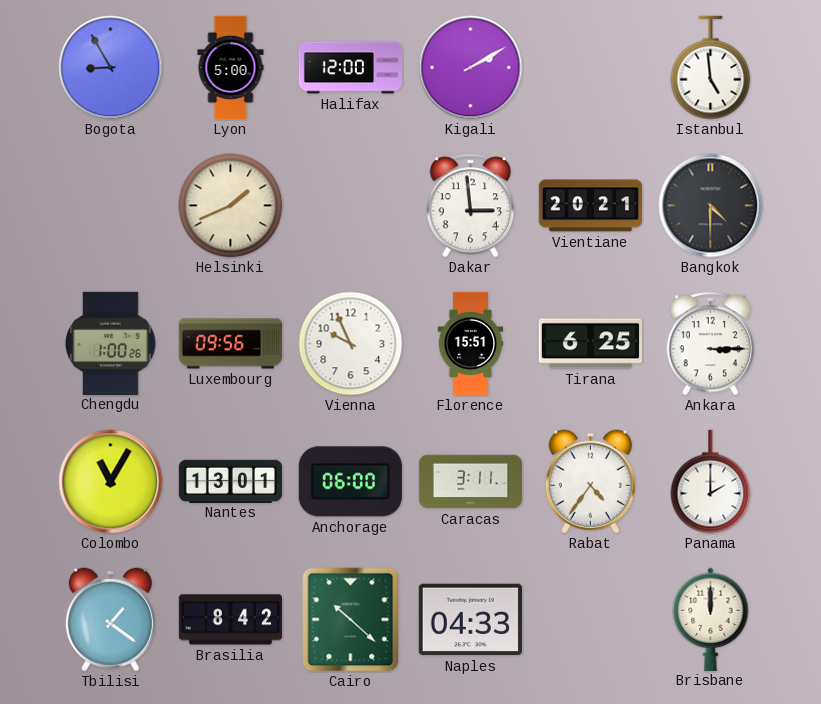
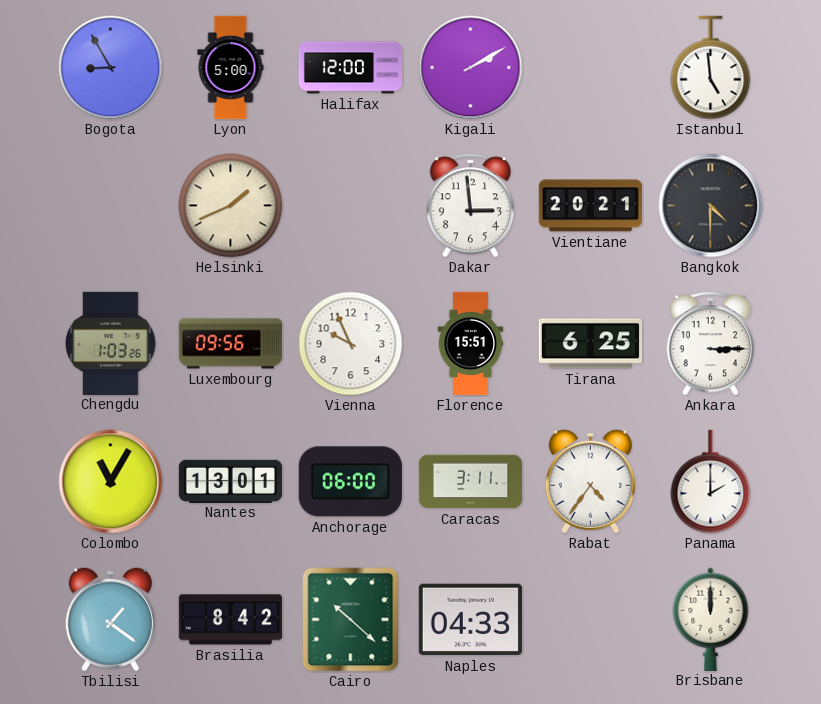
Chengdu: 1:00 -> 1:03
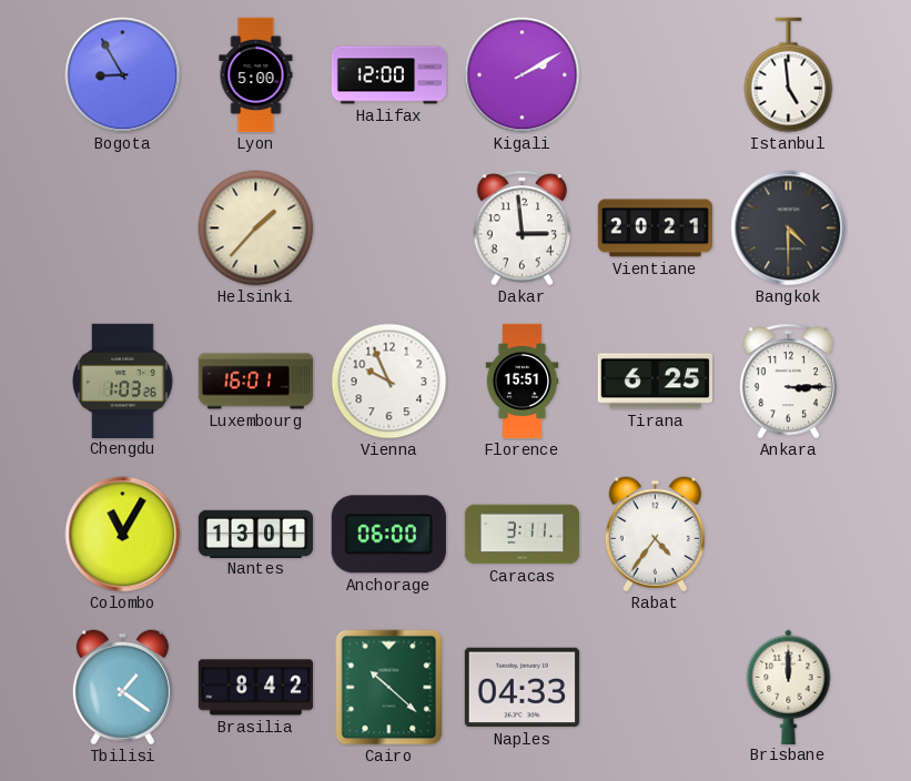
Helsinki: 1:41 -> 1:37
Luxembourg: 09:56 -> 16:01
Panama: 2:00 -> none
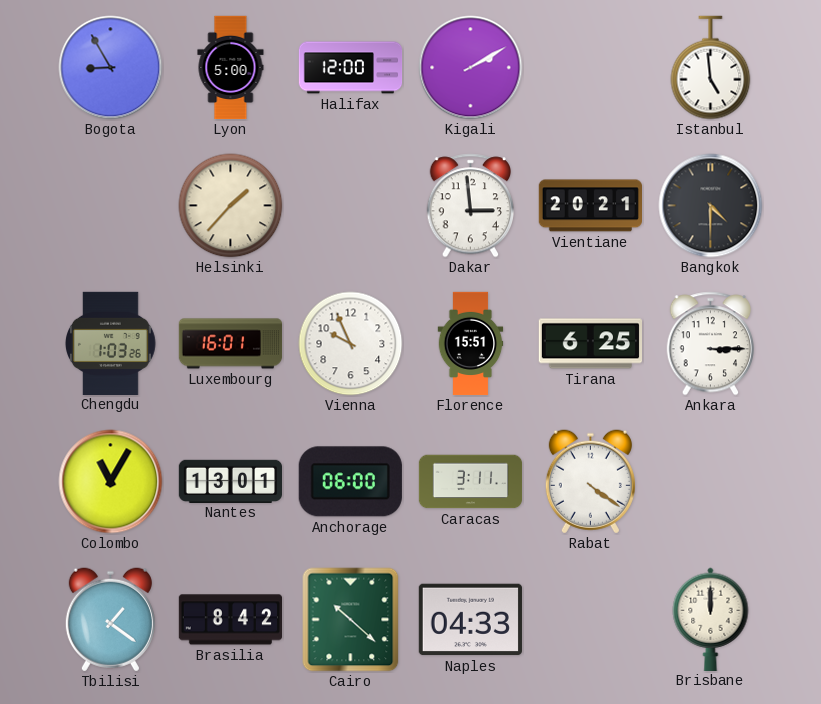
Rabat: 4:36 -> 4:21
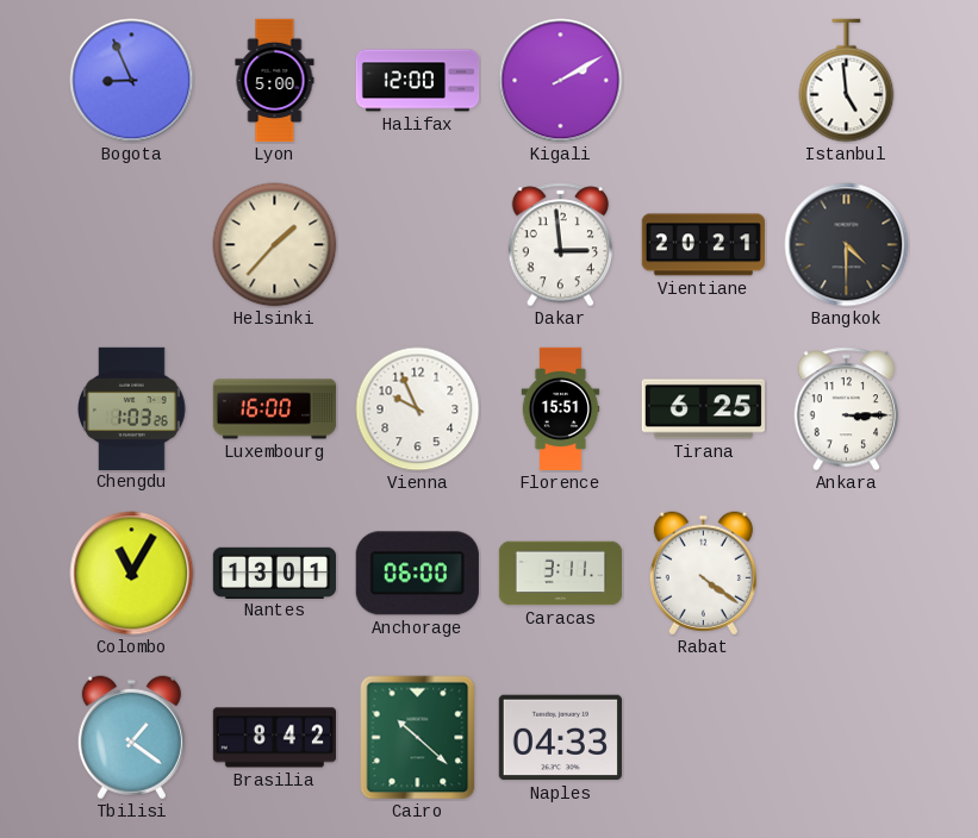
Bogota: 8:55 -> 8:56
Luxembourg: 16:01 -> 16:00
Brisbane: 12:00 -> none
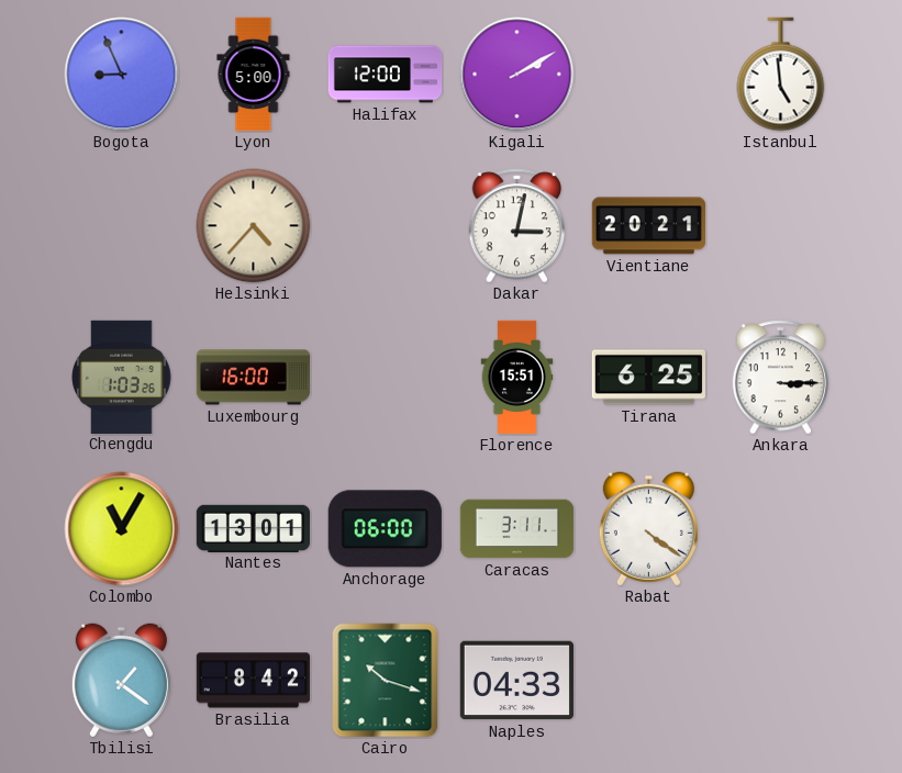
Helsinki: 1:37 -> 4:37
Dakar: 2:59 -> 3:02
Bangkok: 4:30 -> none
Vienna: 9:56 -> none
Cairo: 10:22 -> 10:18
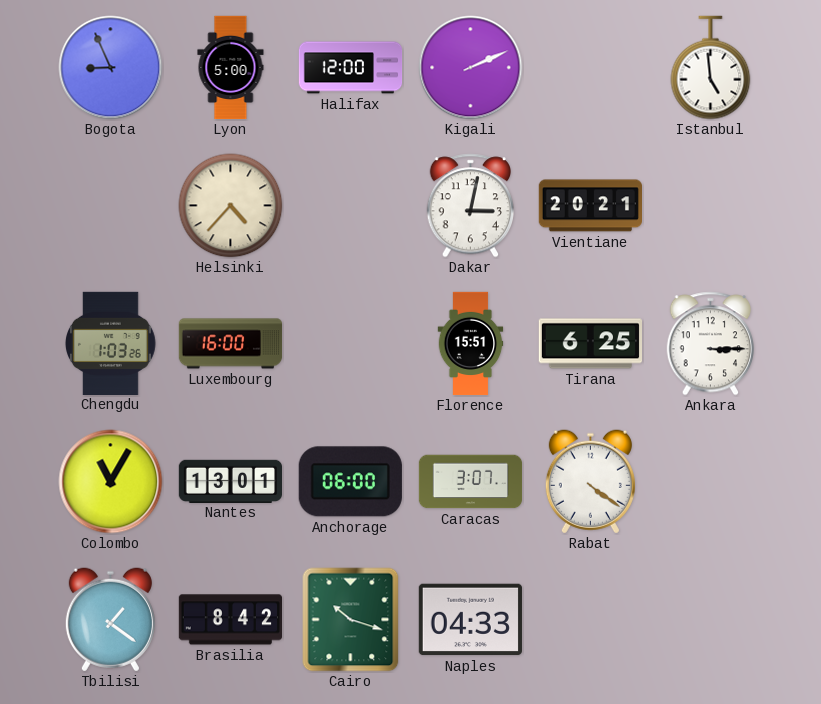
Kigali: 2:10 -> 2:11
Caracas: 3:11 -> 3:07
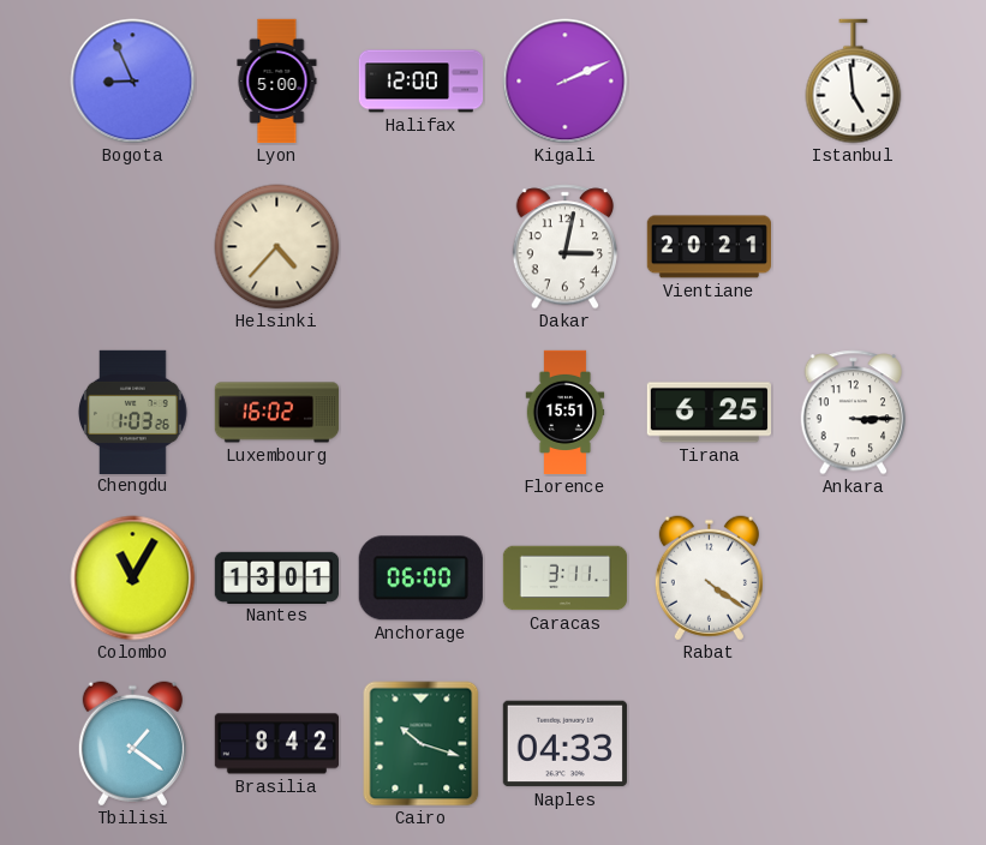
Luxembourg: 16:00 -> 16:02
Caracas: 3:07 -> 3:11
